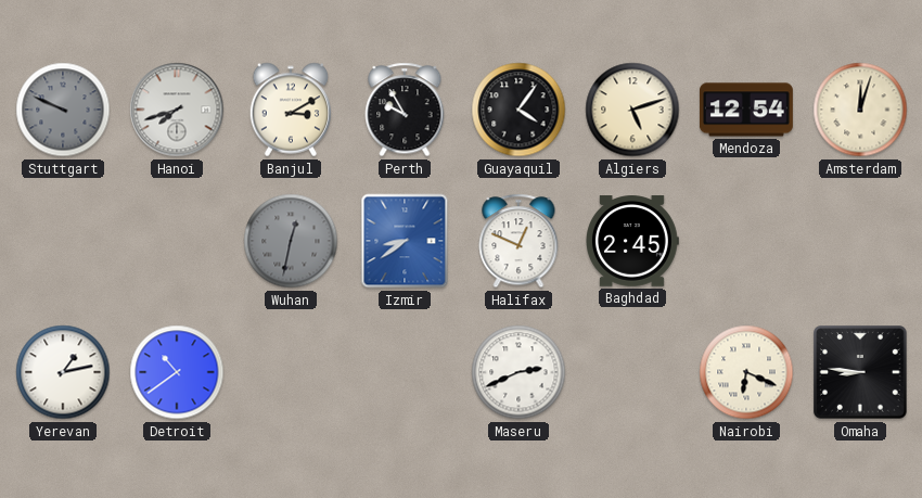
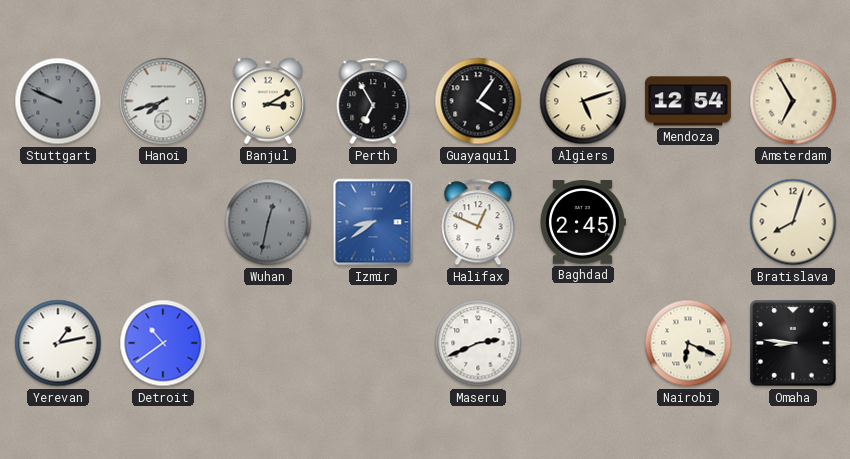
Perth: 9:55 -> 6:55
Amsterdam: 12:03 -> 6:55
Bratislava: none -> 8:03
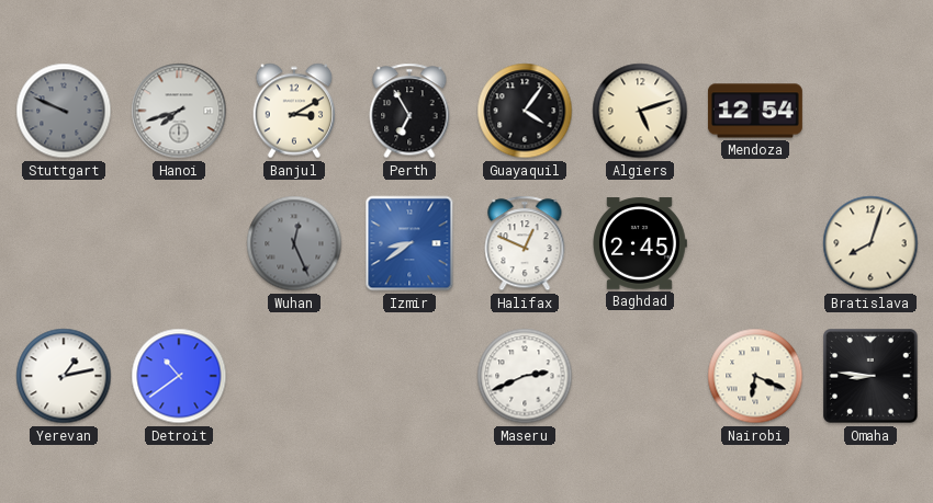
Amsterdam: 6:55 -> none
Wuhan: 12:32 -> 12:26
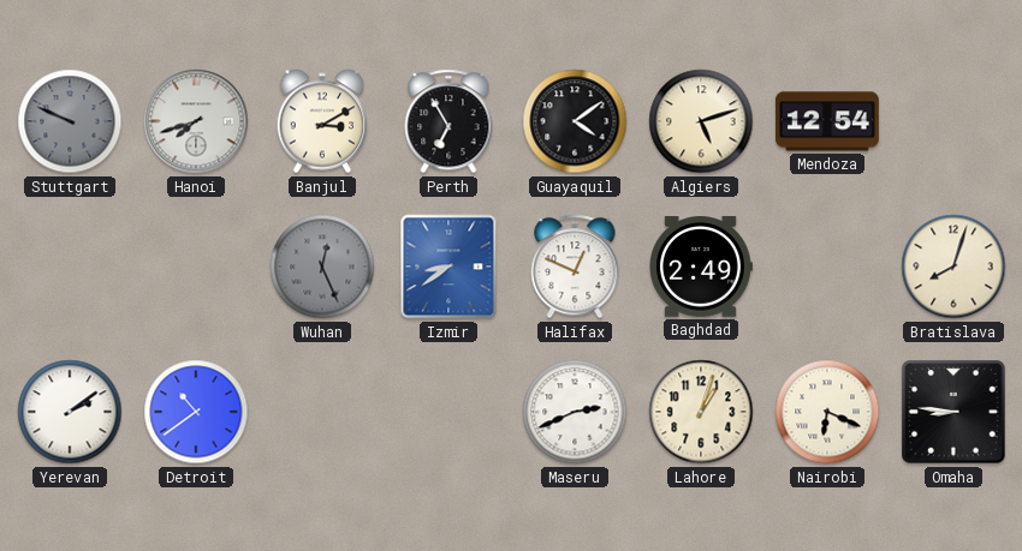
Guayaquil: 4:06 -> 4:09
Baghdad: 2:45 -> 2:49
Yerevan: 1:13 -> 2:09
Lahore: none -> 1:03
